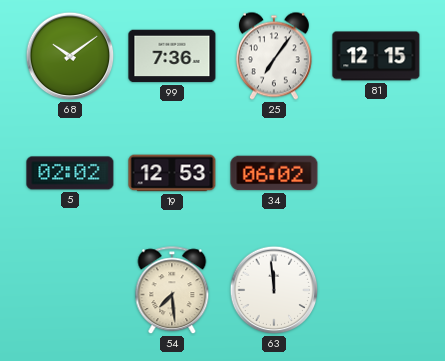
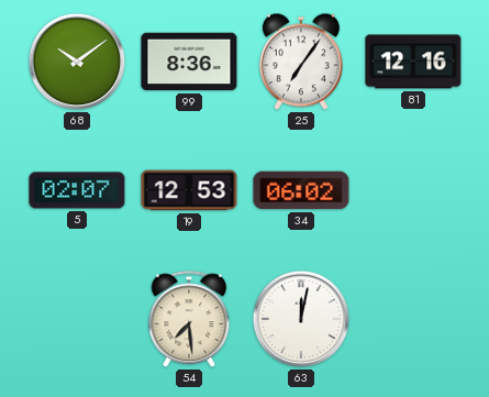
99: 7:36 -> 8:36
81: 12:15 -> 12:16
5: 02:02 -> 02:07
63: 11:59 -> 12:02
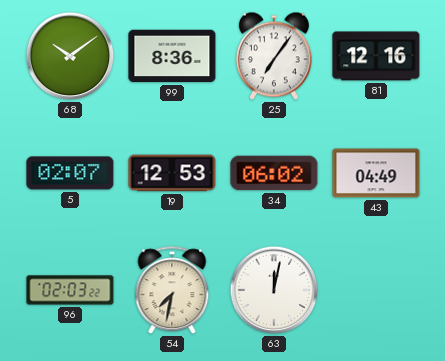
43: none -> 04:49
96: none -> 02:03
54: 7:29 -> 7:32
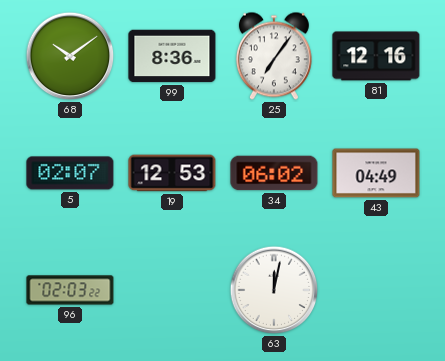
54: 7:32 -> none
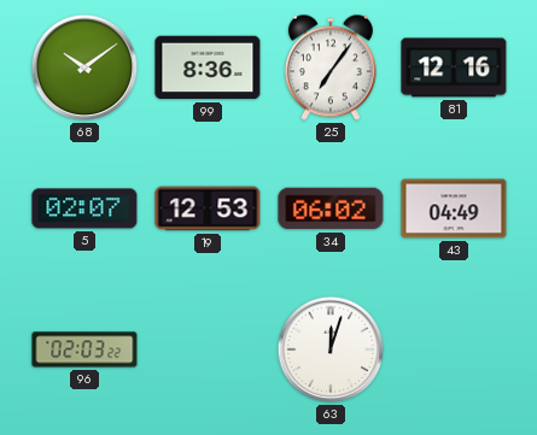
63: 12:02 -> 12:03
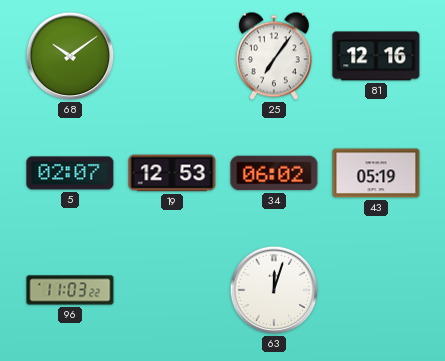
99: 8:36 -> none
43: 04:49 -> 05:19
96: 02:03 -> 11:03
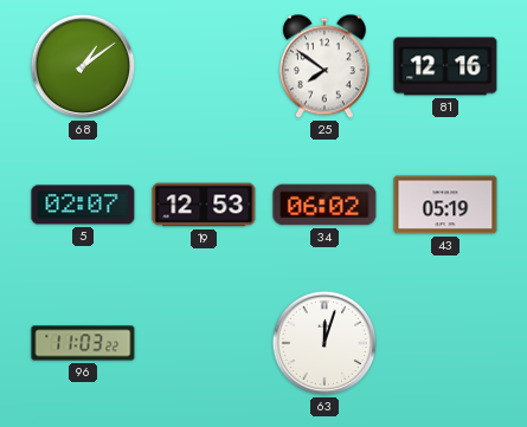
68: 10:09 -> 1:09
25: 7:06 -> 7:51
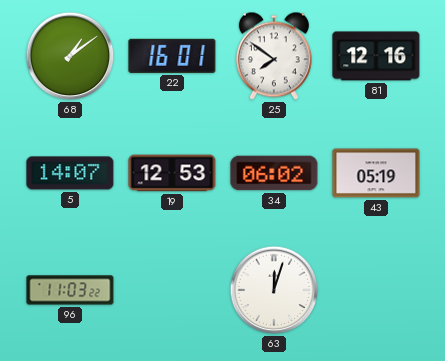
22: none -> 16:01
5: 02:07 -> 14:07
